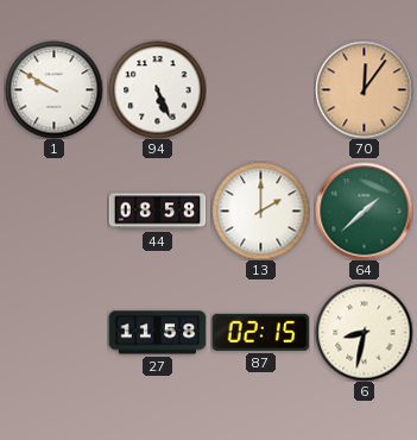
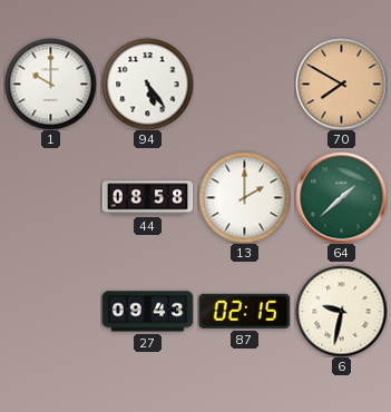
1: 9:50 -> 10:00
94: 5:26 -> 5:24
70: 12:06 -> 7:50
27: 11:58 -> 09:43
6: 8:32 -> 9:32
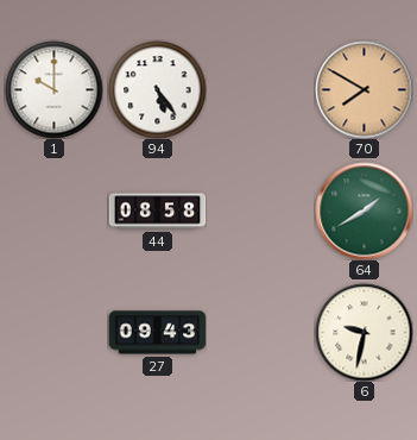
13: 2:00 -> none
64: 1:38 -> 1:40
87: 02:15 -> none
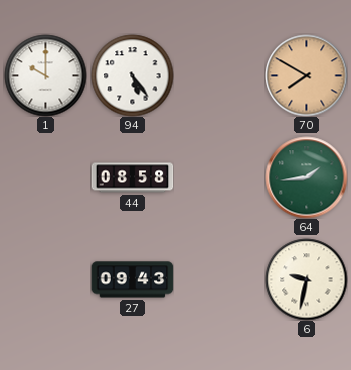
64: 1:40 -> 1:44
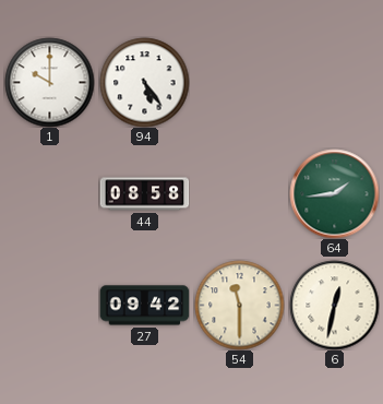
70: 7:50 -> none
27: 09:43 -> 09:42
54: none -> 11:30
6: 9:32 -> 12:32
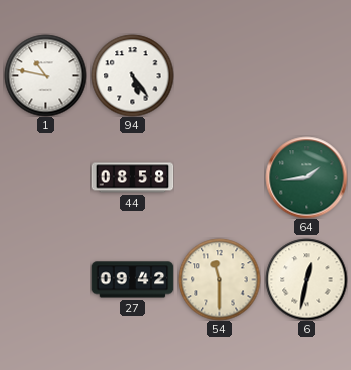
1: 10:00 -> 10:47
